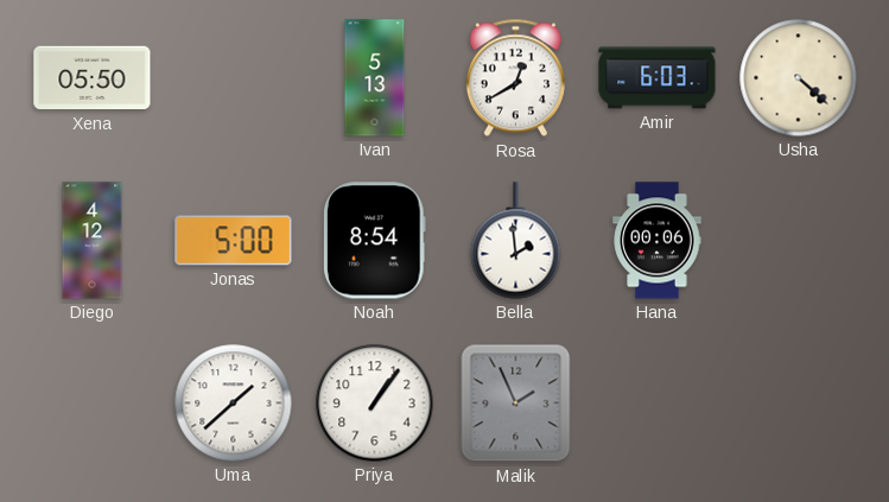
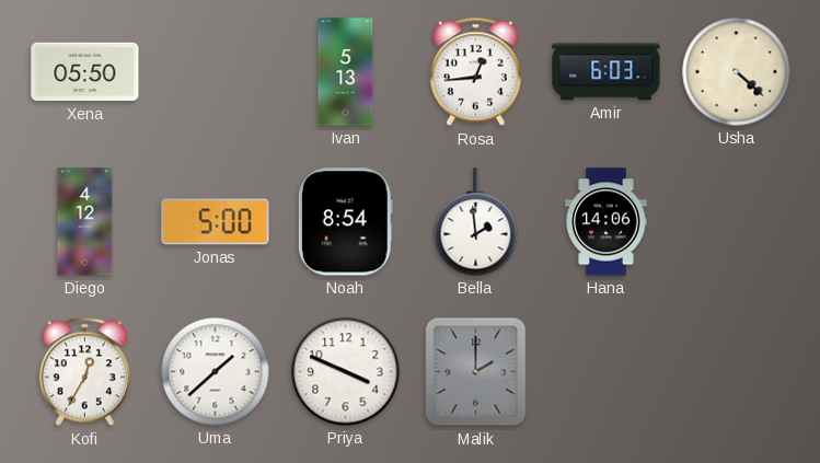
Rosa: 12:40 -> 12:44
Hana: 00:06 -> 14:06
Kofi: none -> 12:35
Priya: 1:06 -> 3:49
Malik: 1:56 -> 2:00
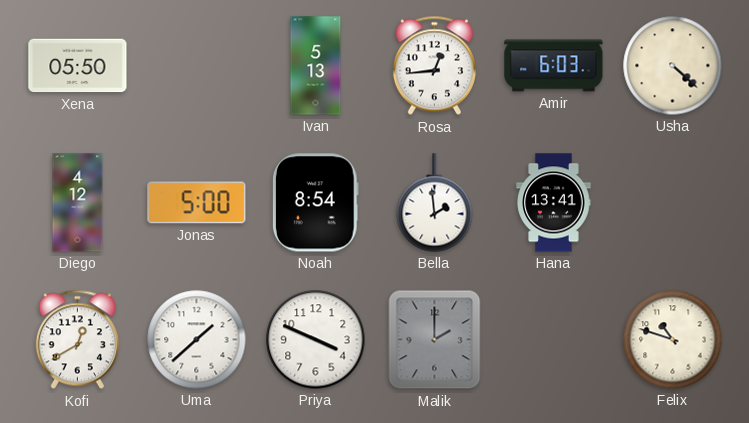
Hana: 14:06 -> 13:41
Kofi: 12:35 -> 12:40
Felix: none -> 10:48
